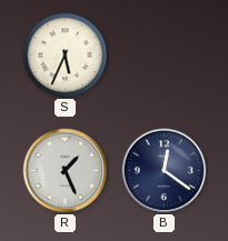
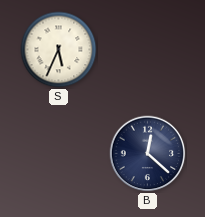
R: 1:26 -> none
B: 12:21 -> 12:22
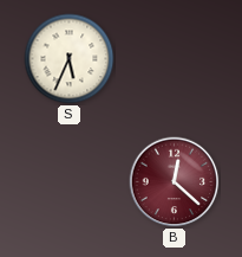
B dial: navy -> burgundy
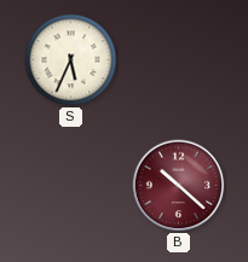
B: 12:22 -> 10:22
